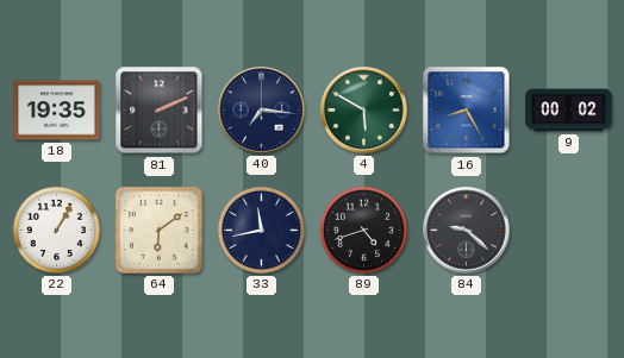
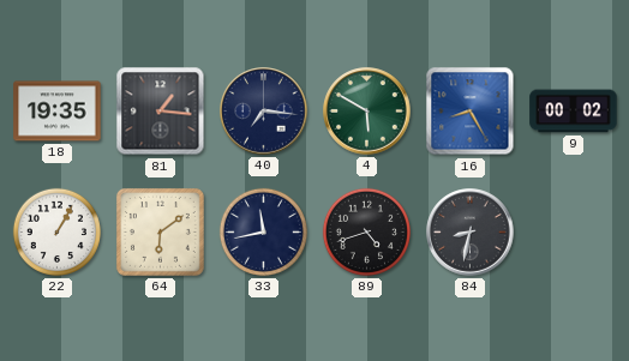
81: 2:11 -> 1:16
84: 9:22 -> 8:32
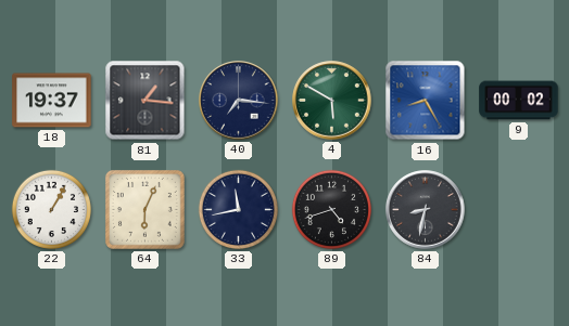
18: 19:35 -> 19:37
64: 6:09 -> 6:04
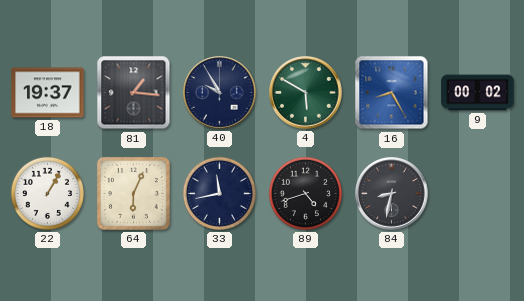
40: 7:16 -> 9:55
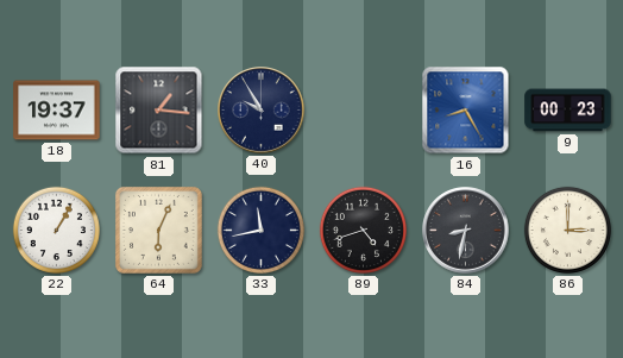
4: 5:50 -> none
9: 00:02 -> 00:23
86: none -> 3:00
